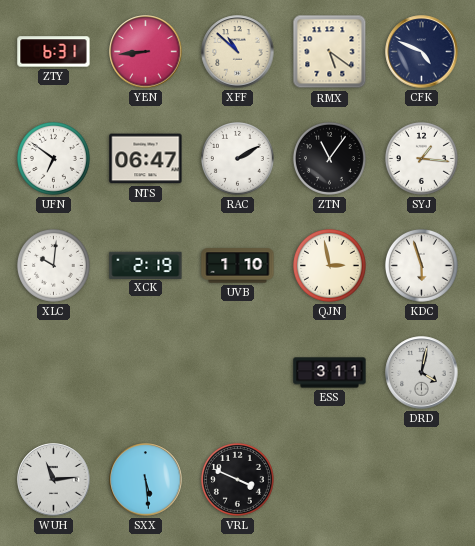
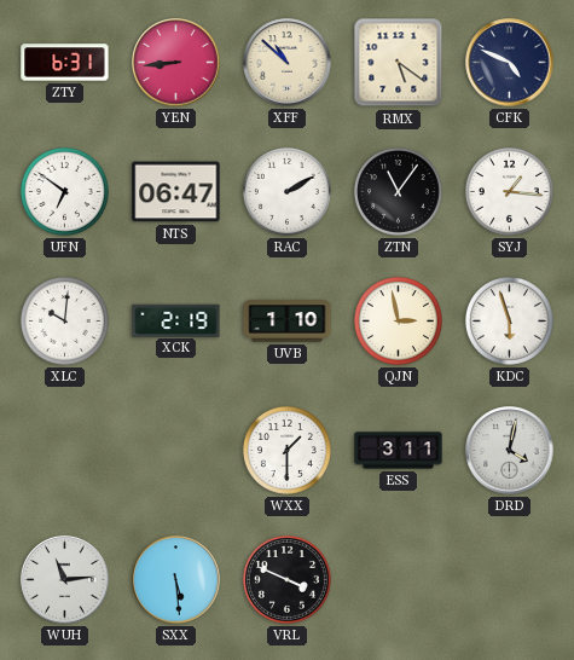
WXX: none -> 1:30
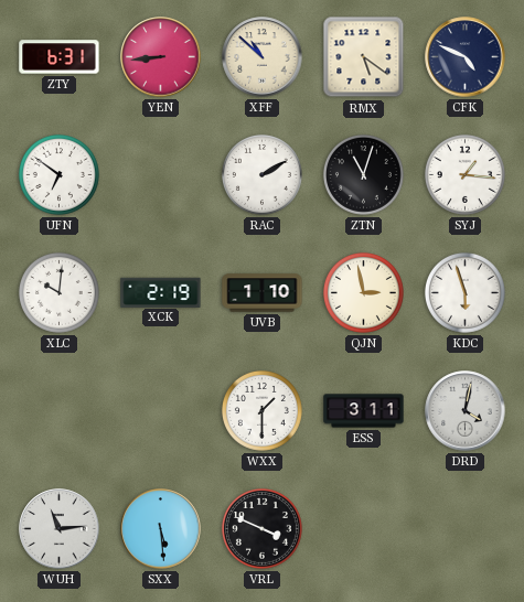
NTS: 06:47 -> none
ZTN: 11:06 -> 11:03
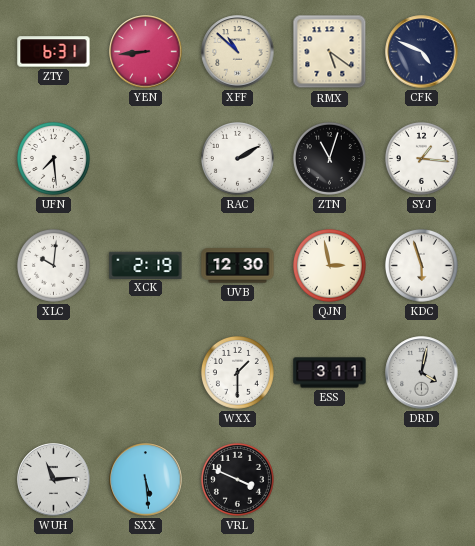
UFN: 6:51 -> 7:29
UVB: 1:10 -> 12:30
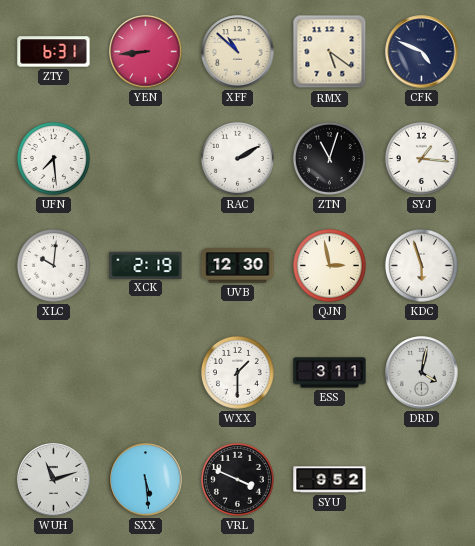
WUH: 11:14 -> 11:12
SYU: none -> 9:52
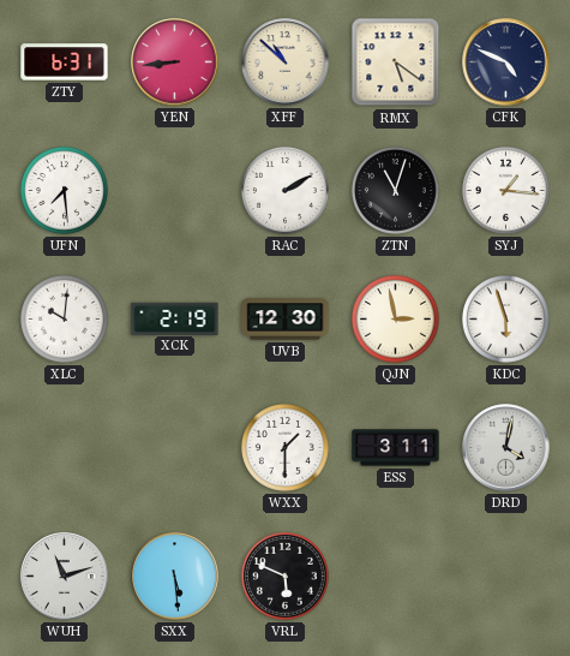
VRL: 3:49 -> 5:49
SYU: 9:52 -> none
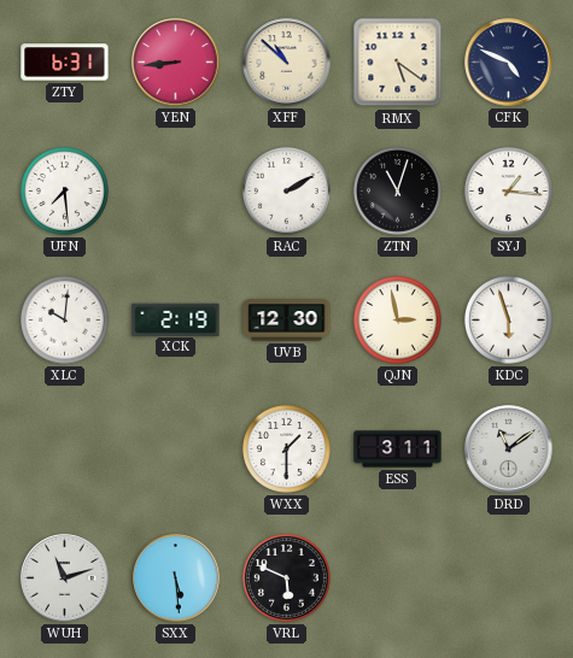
DRD: 4:02 -> 11:09
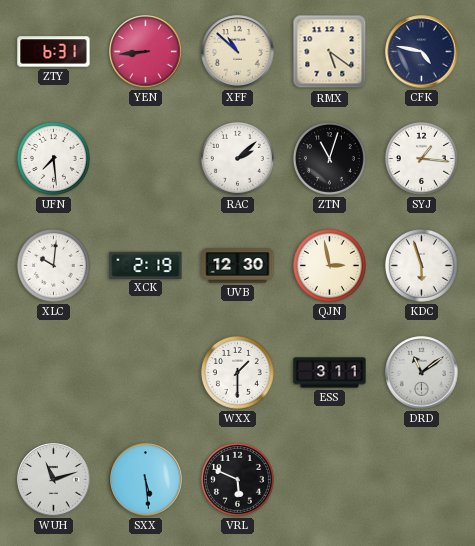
CFK: 4:49 -> 4:47
RAC: 2:10 -> 2:08
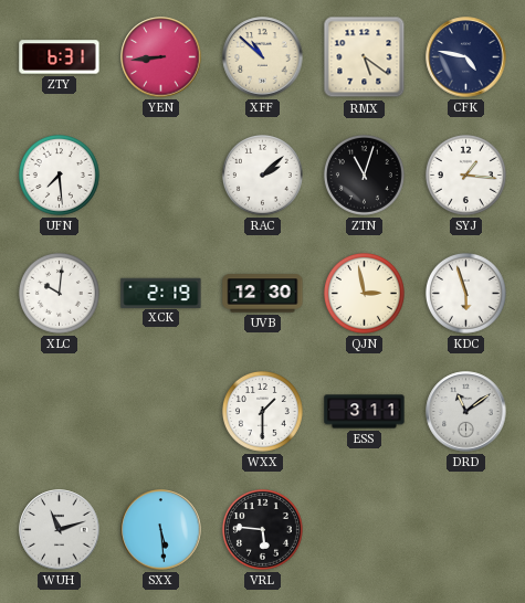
VRL: 5:49 -> 5:46
